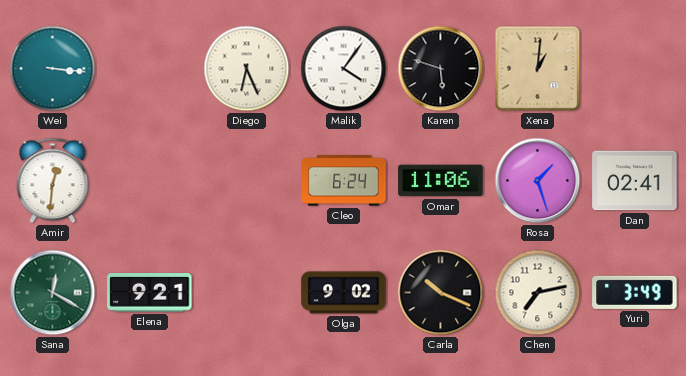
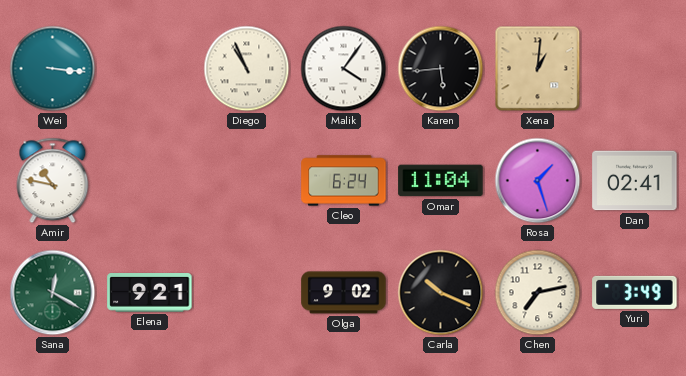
Diego: 6:26 -> 10:56
Karen: 5:48 -> 5:44
Amir: 12:31 -> 10:47
Omar: 11:06 -> 11:04
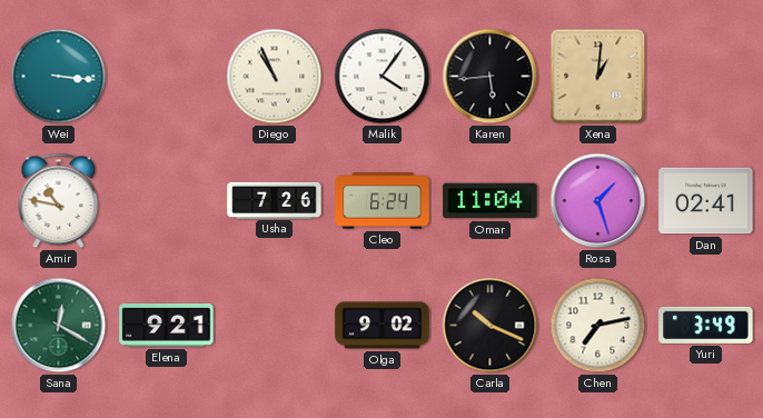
Usha: none -> 7:26
